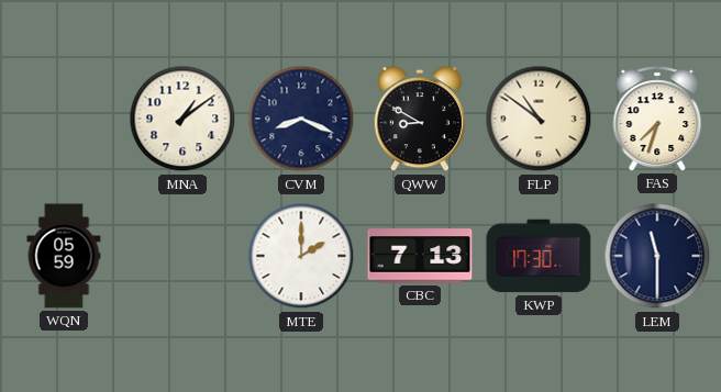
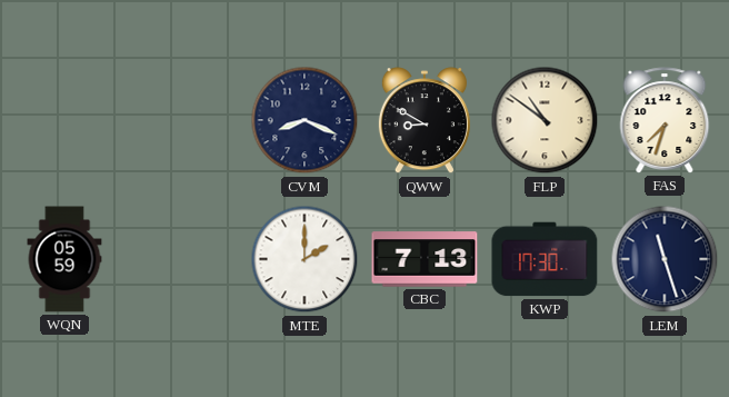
MNA: 1:09 -> none
LEM: 11:30 -> 11:27
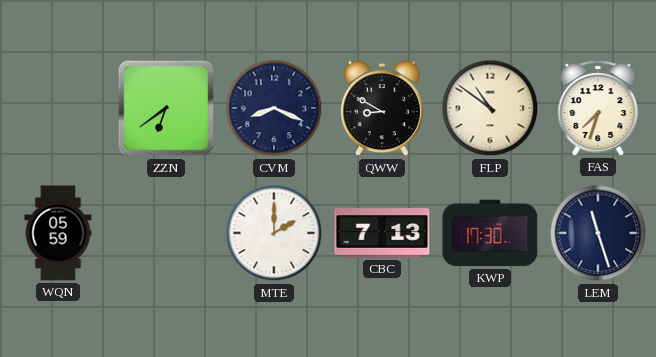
ZZN: none -> 6:39
